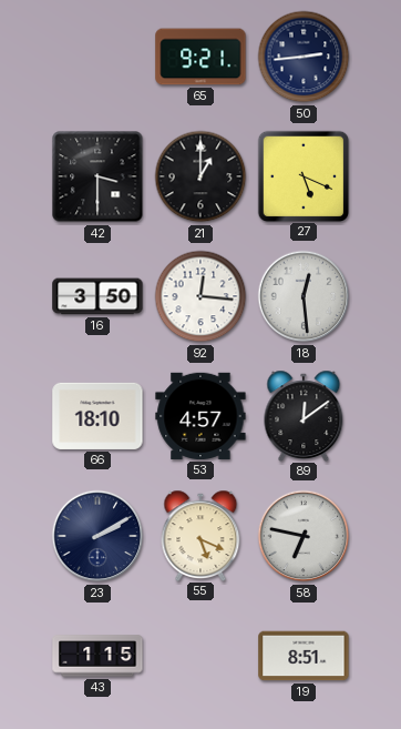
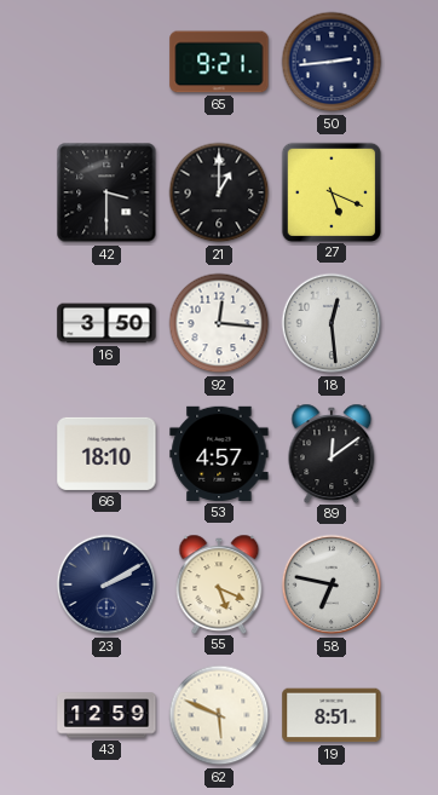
43: 1:15 -> 12:59
62: none -> 5:49
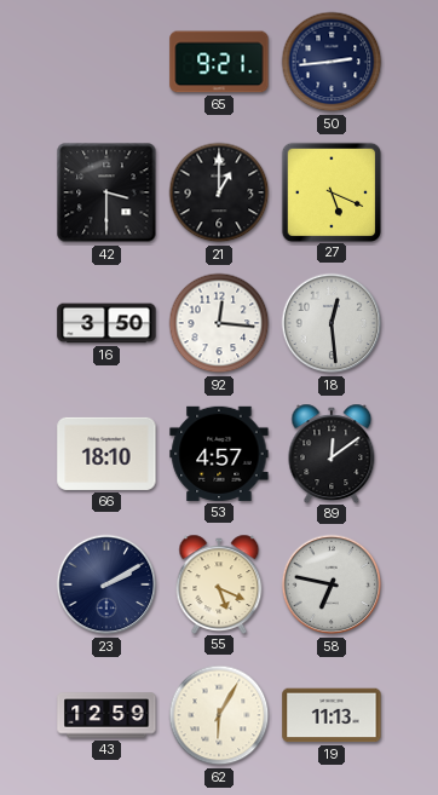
62: 5:49 -> 6:05
19: 8:51 -> 11:13
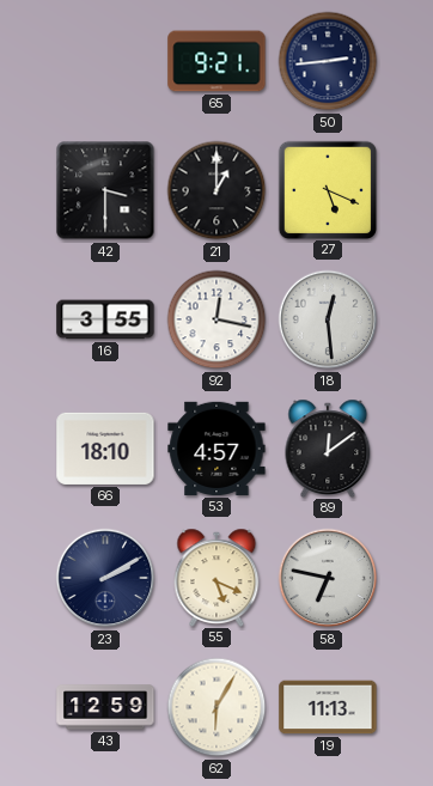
16: 3:50 -> 3:55
92: 12:16 -> 12:17
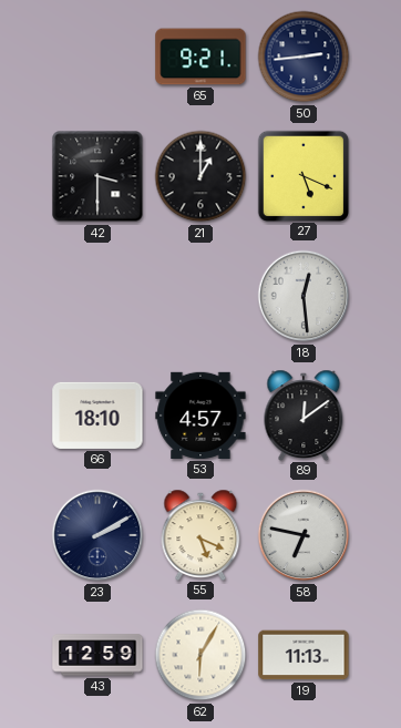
16: 3:55 -> none
92: 12:17 -> none
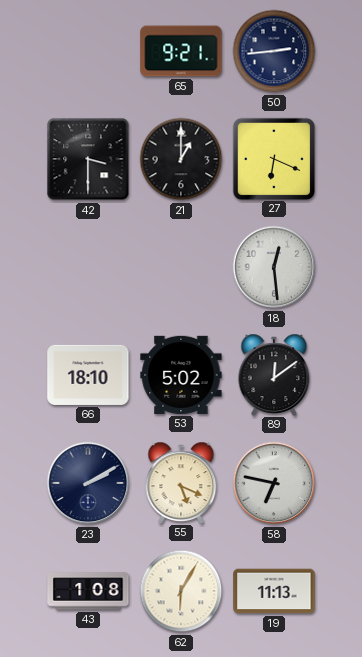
27: 5:19 -> 6:19
53: 4:57 -> 5:02
43: 12:59 -> 1:08
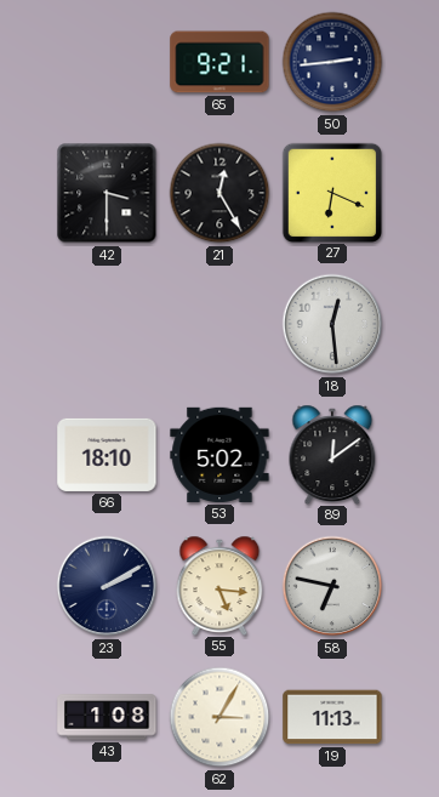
21: 1:00 -> 12:25
55: 5:19 -> 5:16
62: 6:05 -> 3:05
